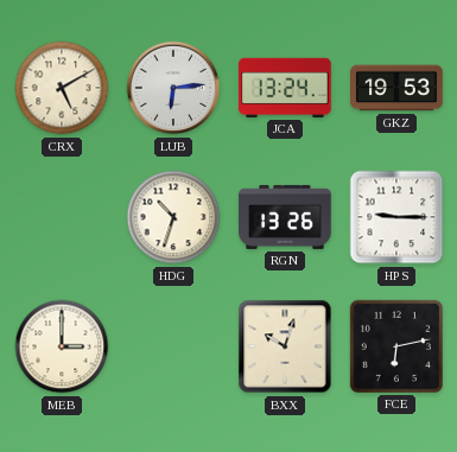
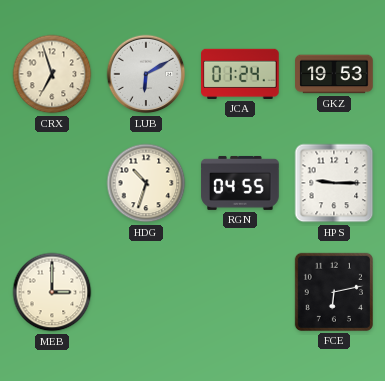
CRX: 5:10 -> 6:57
LUB: 6:14 -> 6:10
JCA: 13:24 -> 01:24
RGN: 13:26 -> 04:55
BXX: 10:03 -> none
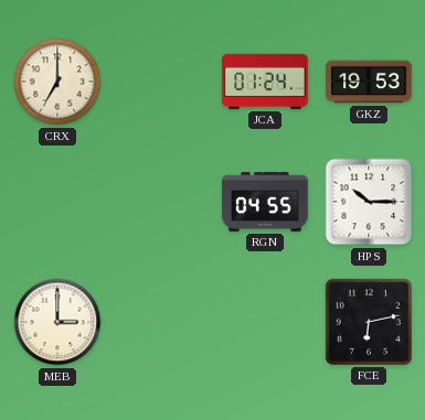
CRX: 6:57 -> 7:00
LUB: 6:10 -> none
HDG: 10:33 -> none
HPS: 9:15 -> 10:15
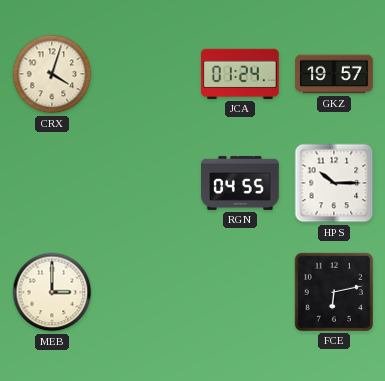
CRX: 7:00 -> 4:03
GKZ: 19:53 -> 19:57
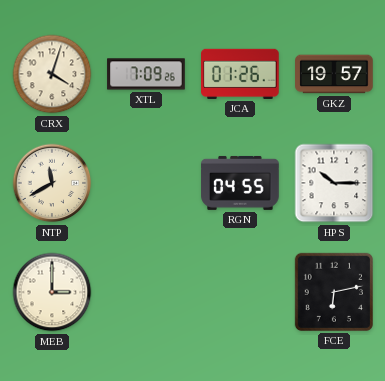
XTL: none -> 7:09
JCA: 01:24 -> 01:26
NTP: none -> 11:40
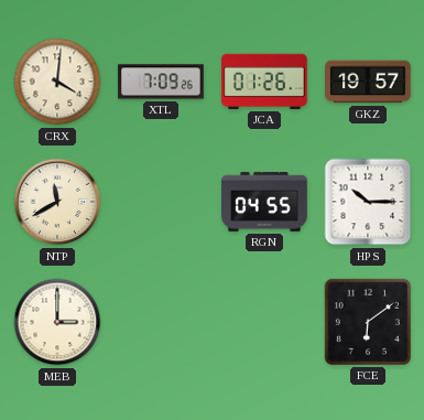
CRX: 4:03 -> 4:01
FCE: 6:13 -> 6:09
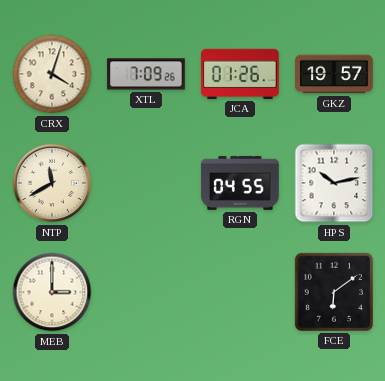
CRX: 4:01 -> 4:03
HPS: 10:15 -> 10:13
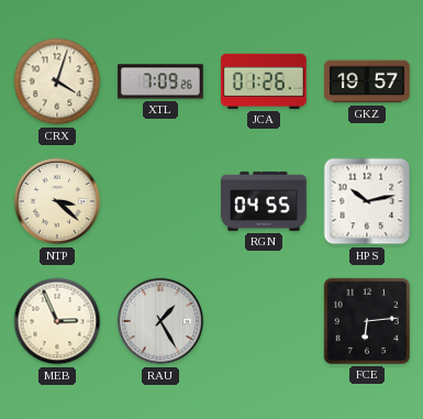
NTP: 11:40 -> 3:22
MEB: 3:00 -> 2:56
RAU: none -> 1:25
FCE: 6:09 -> 6:14
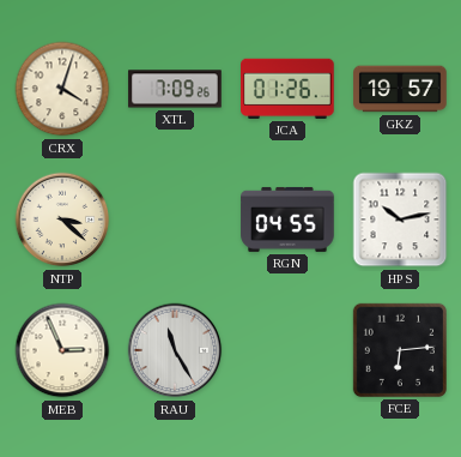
RAU: 1:25 -> 11:25
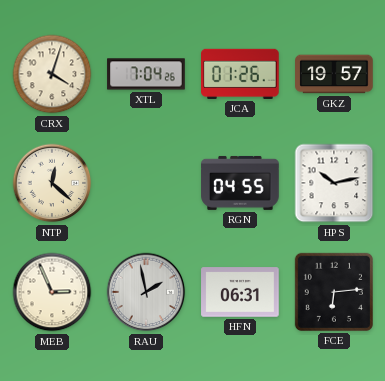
XTL: 7:09 -> 7:04
NTP: 3:22 -> 12:22
RAU: 11:25 -> 1:58
HFN: none -> 06:31
